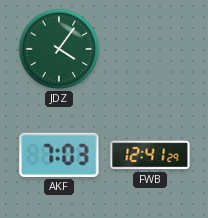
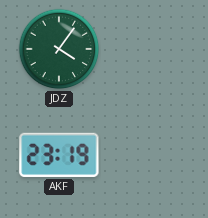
AKF: 7:03 -> 23:19
FWB: 12:41 -> none
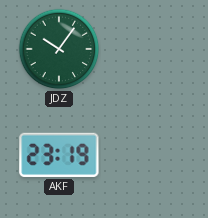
JDZ: 4:06 -> 10:06
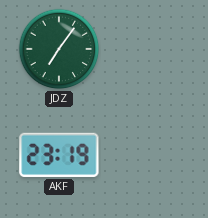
JDZ: 10:06 -> 7:06
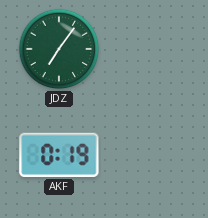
AKF: 23:19 -> 0:19
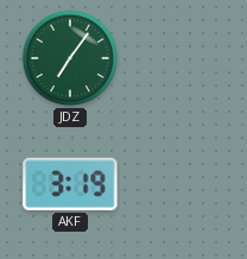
AKF: 0:19 -> 3:19
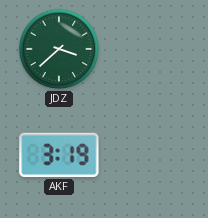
JDZ: 7:06 -> 3:38
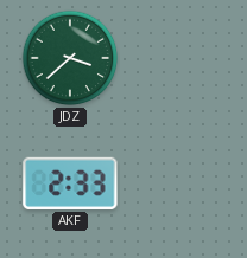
AKF: 3:19 -> 2:33
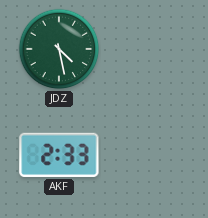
JDZ: 3:38 -> 4:28
